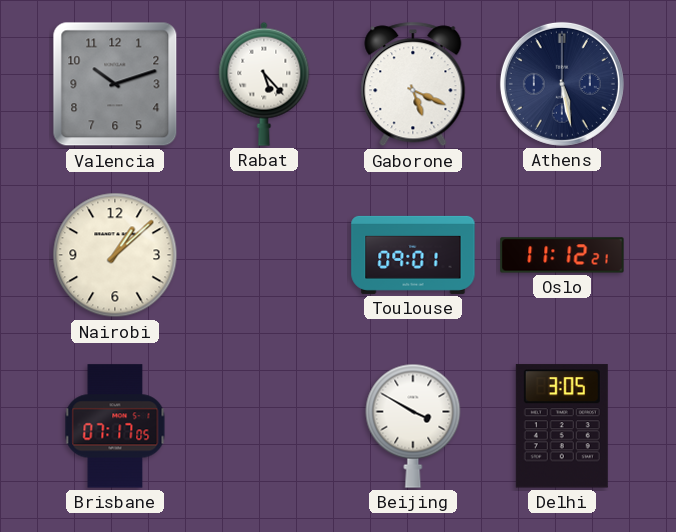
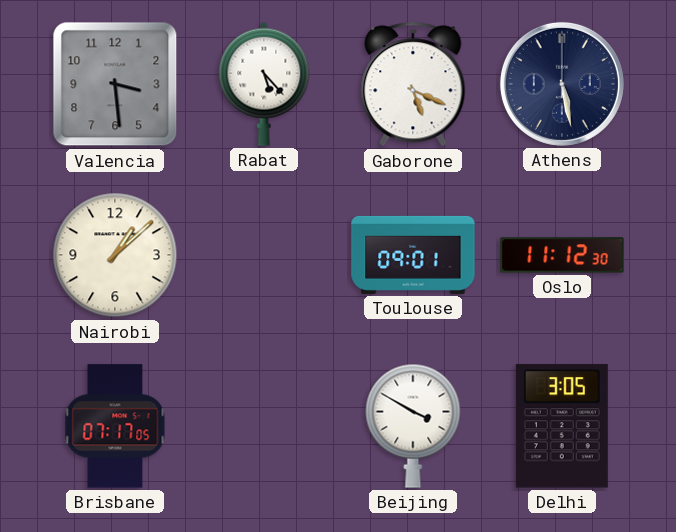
Valencia: 10:12 -> 3:29
Oslo: 11:12:21 -> 11:12:30
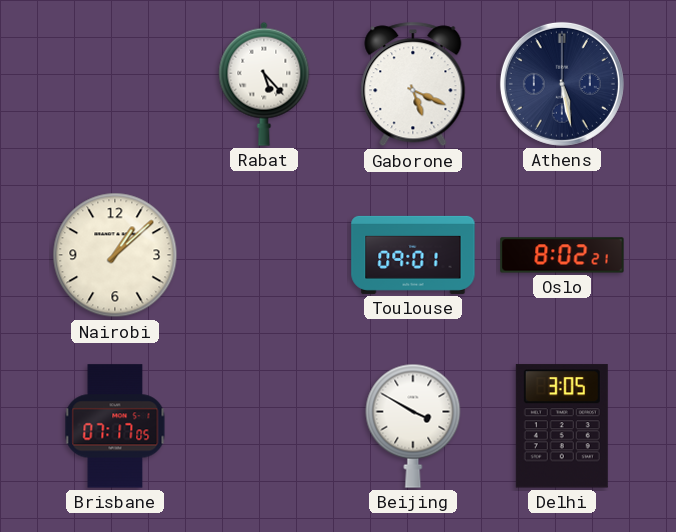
Valencia: 3:29 -> none
Oslo: 11:12 -> 8:02
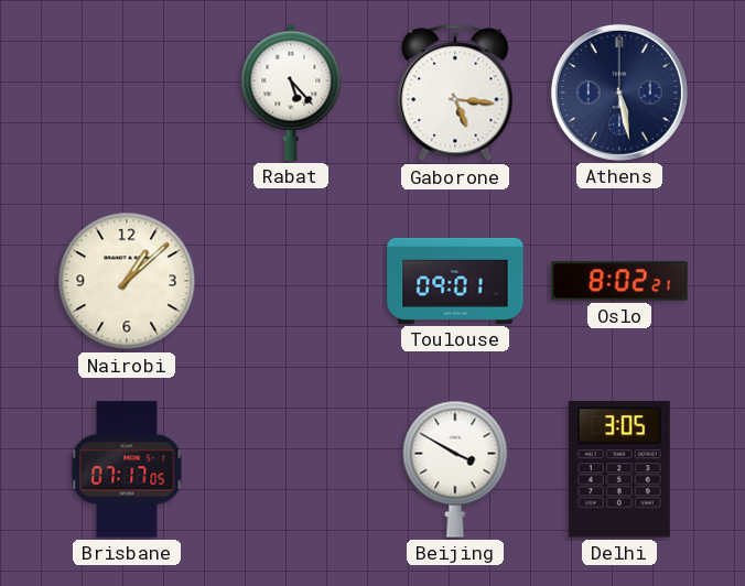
Gaborone: 5:19 -> 5:16
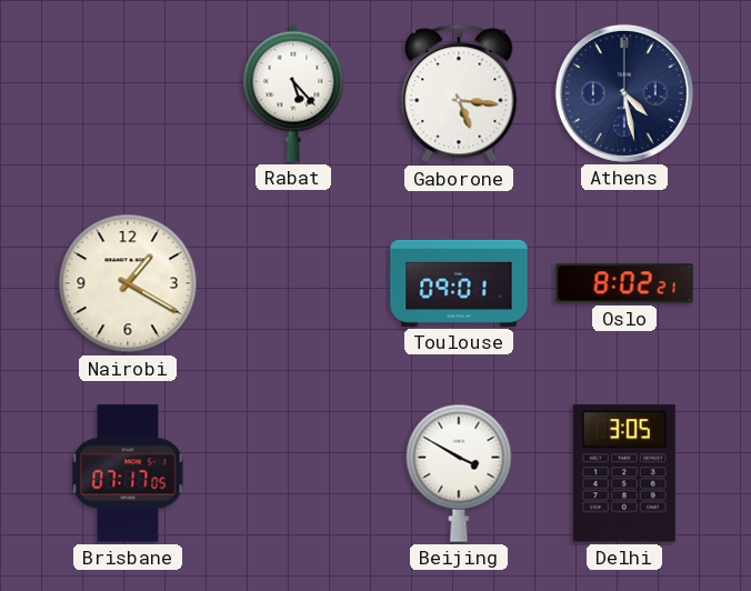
Athens: 5:28 -> 4:28
Nairobi: 1:08 -> 1:20
